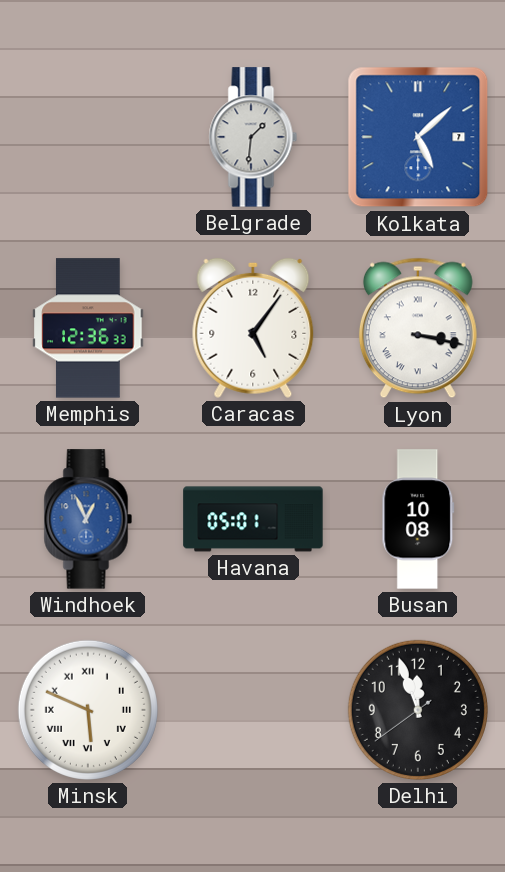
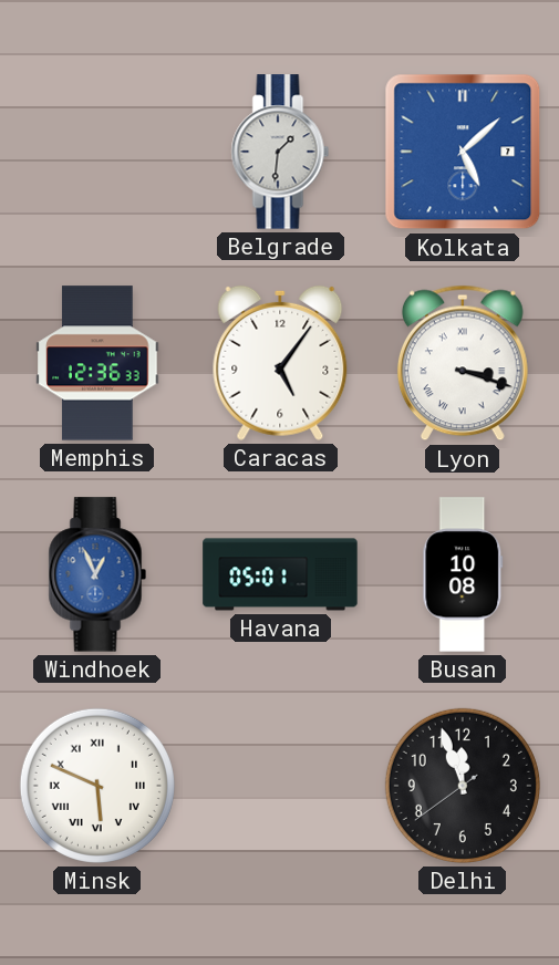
Lyon: 3:17 -> 3:18
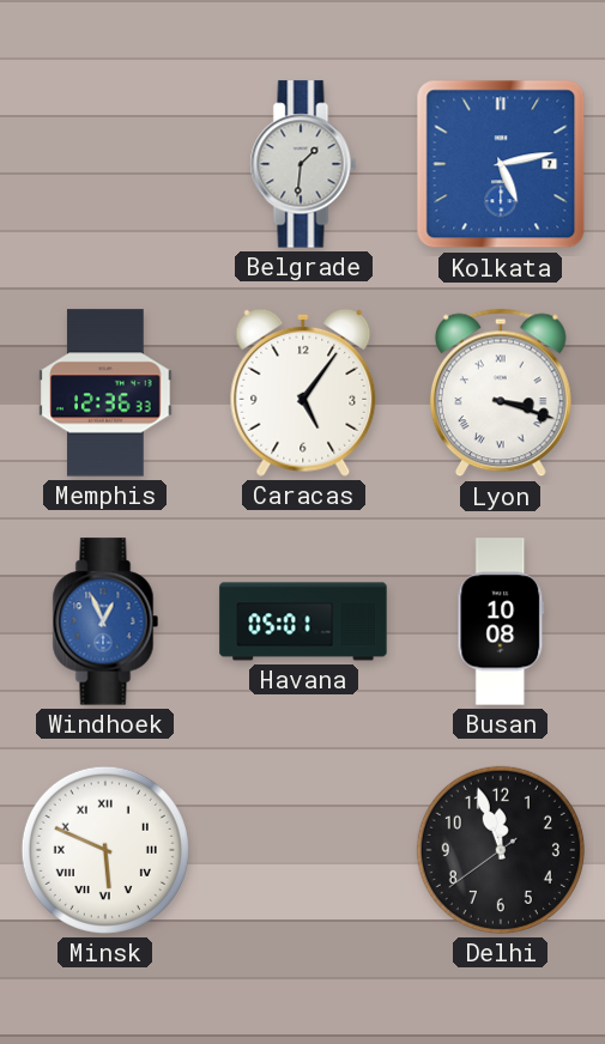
Kolkata: 5:08 -> 5:13
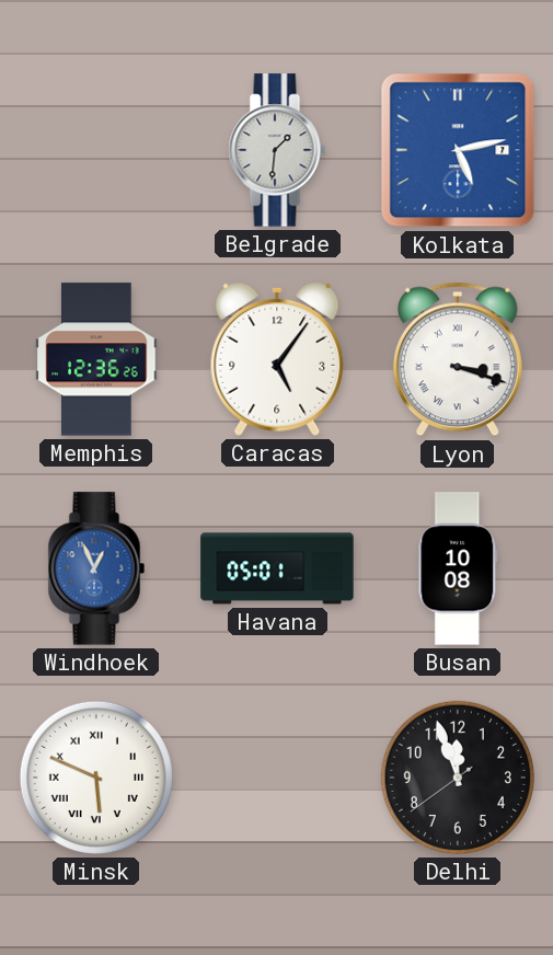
Memphis: 12:36:33 -> 12:36:26
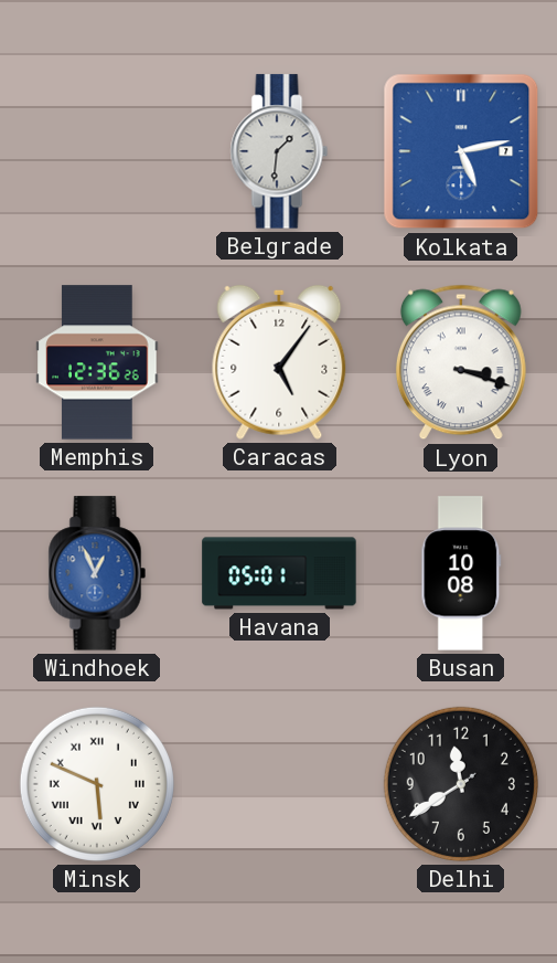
Delhi: 11:56 -> 11:39
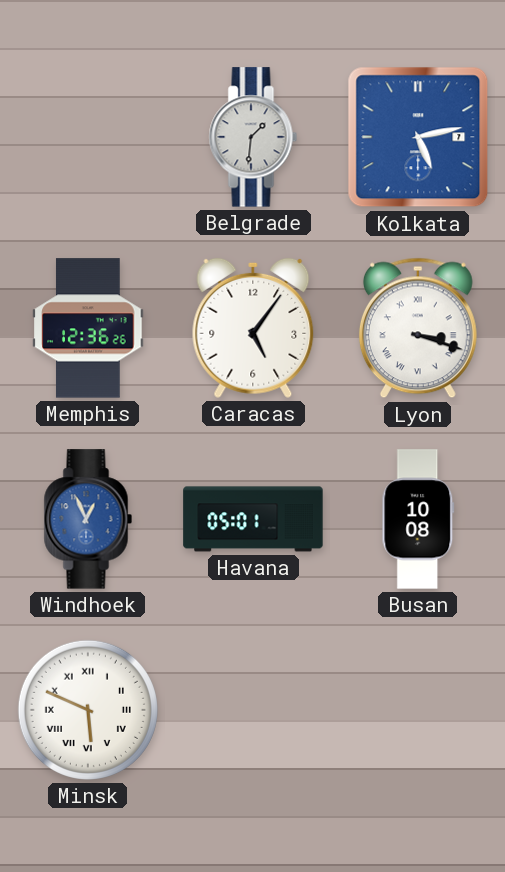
Delhi: 11:39 -> none
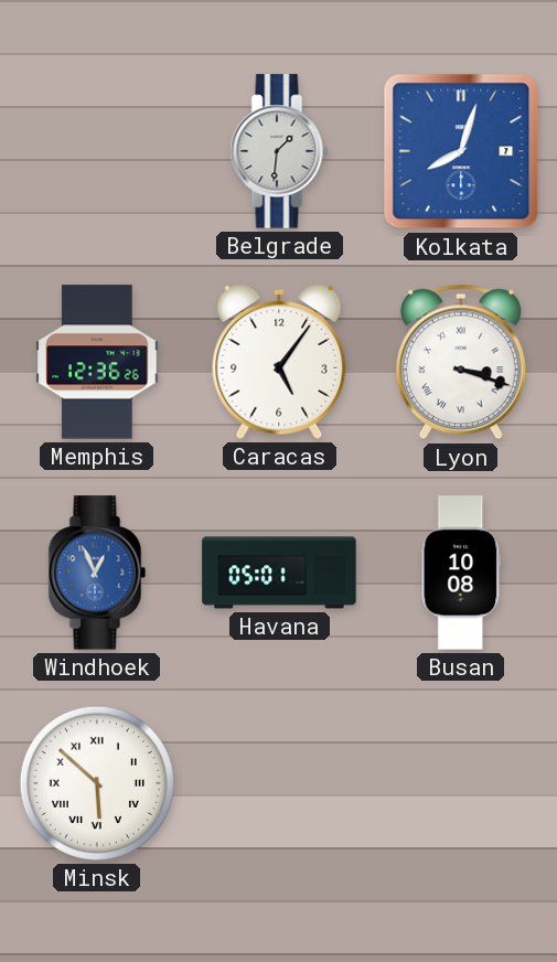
Kolkata: 5:13 -> 8:03
Minsk: 5:49 -> 5:52
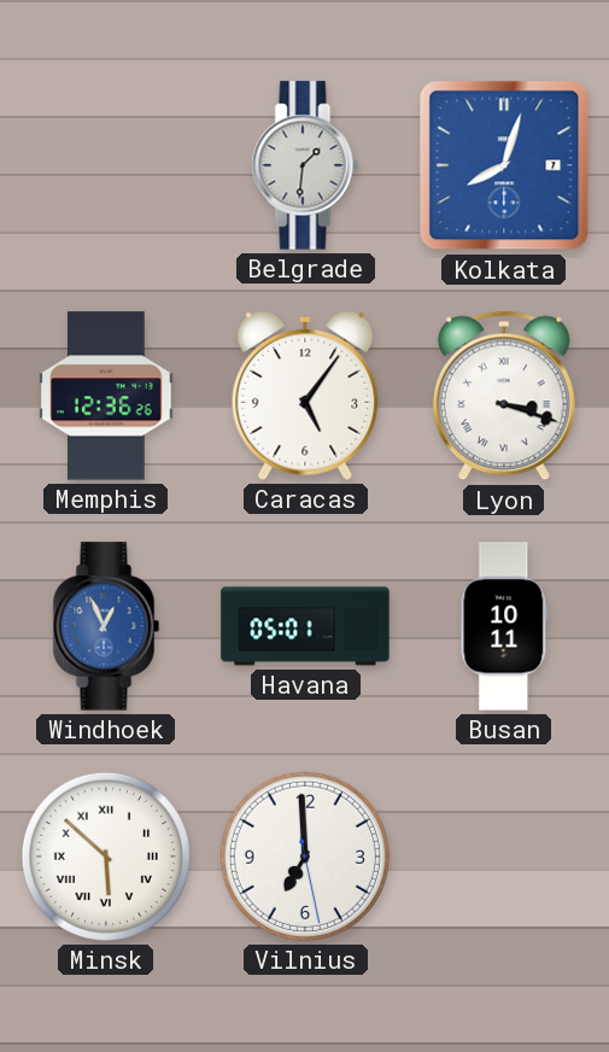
Busan: 10:08 -> 10:11
Vilnius: none -> 6:59
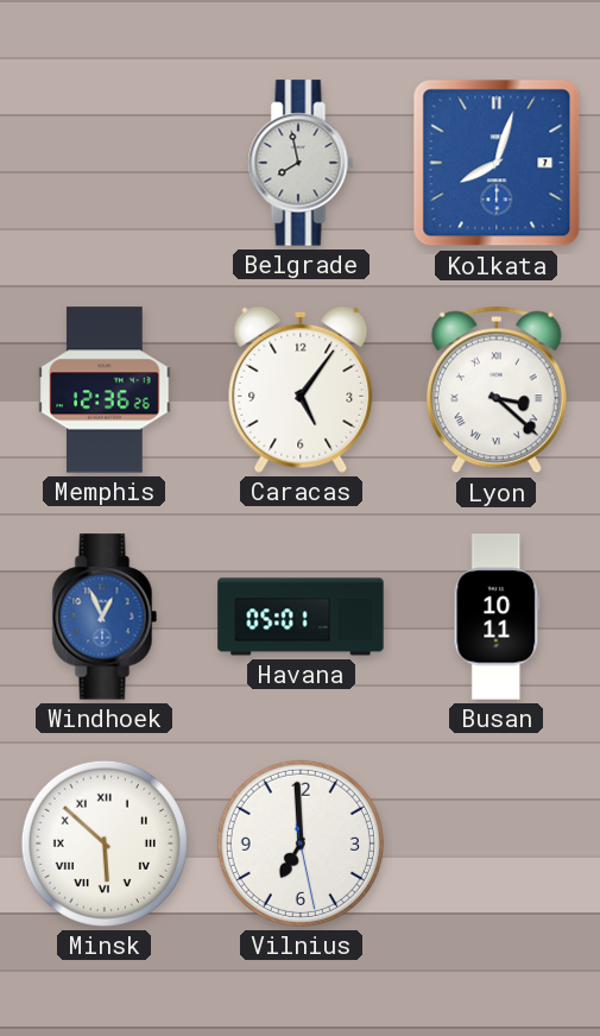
Belgrade: 1:31 -> 7:58
Lyon: 3:18 -> 3:22
